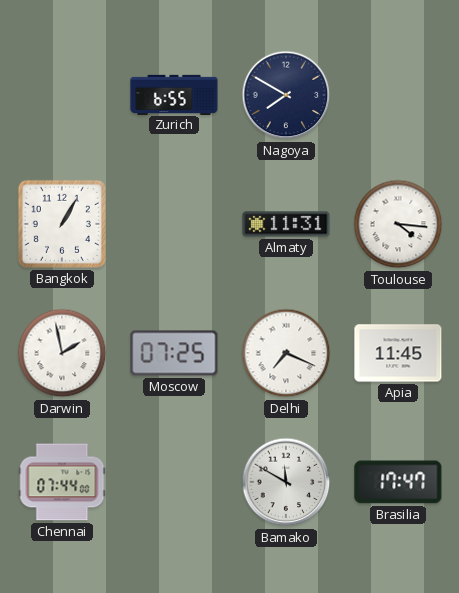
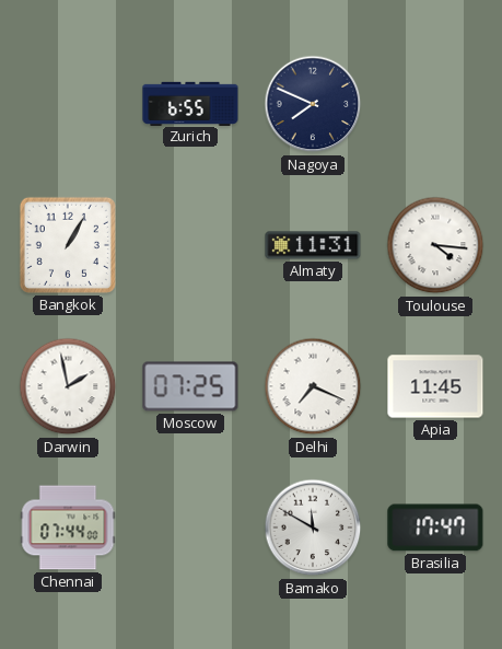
Nagoya: 7:50 -> 7:49
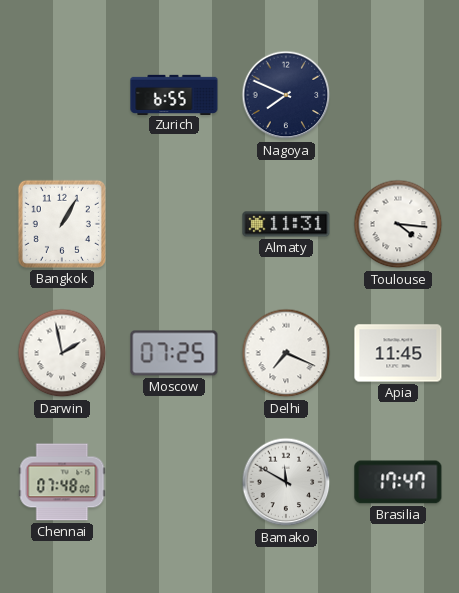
Chennai: 07:44 -> 07:48
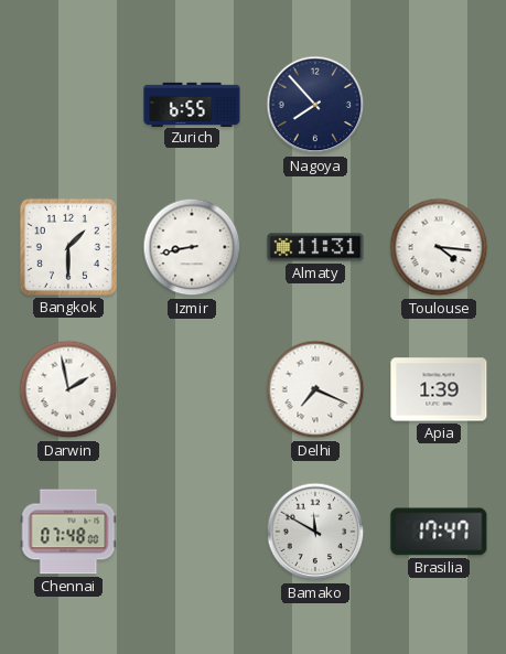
Nagoya: 7:49 -> 7:53
Bangkok: 1:05 -> 1:30
Izmir: none -> 8:43
Moscow: 07:25 -> none
Apia: 11:45 -> 1:39
